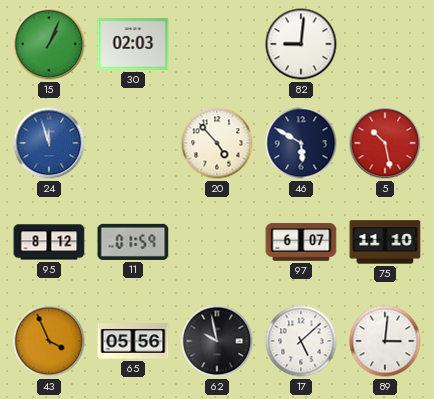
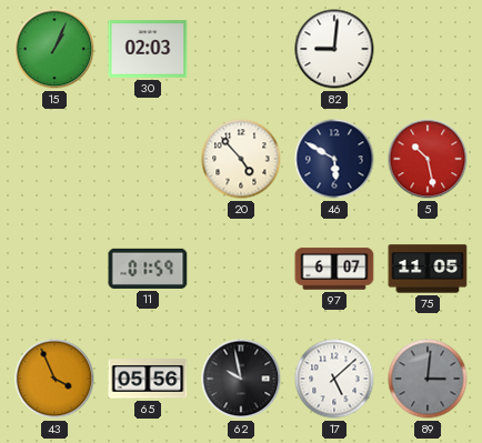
24: 11:57 -> none
95: 8:12 -> none
75: 11:10 -> 11:05
89 dial: white -> grey
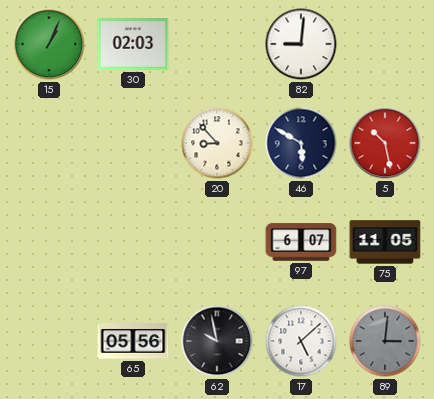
20: 4:53 -> 8:53
11: 01:59 -> none
43: 3:56 -> none
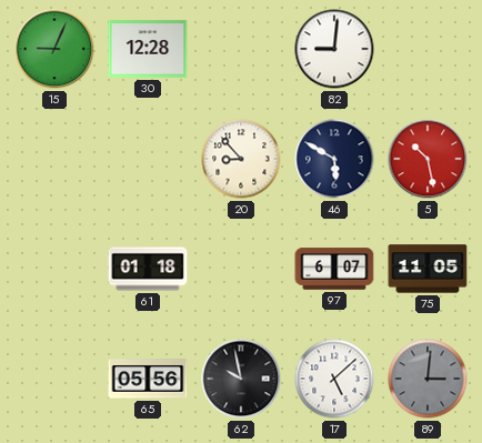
15: 1:04 -> 9:04
30: 02:03 -> 12:28
61: none -> 01:18
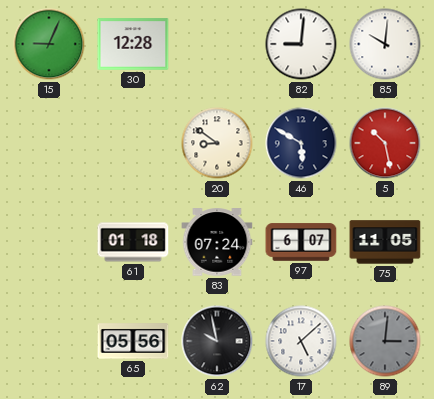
85: none -> 10:01
20: 8:53 -> 8:51
83: none -> 07:24
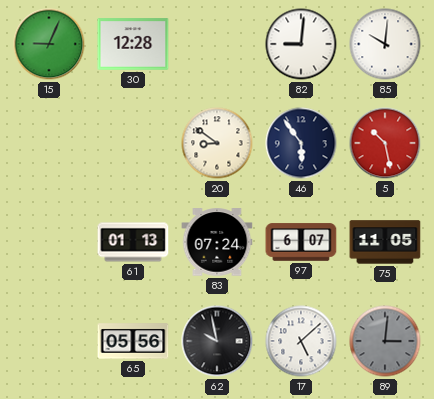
46: 5:50 -> 5:54
61: 01:18 -> 01:13
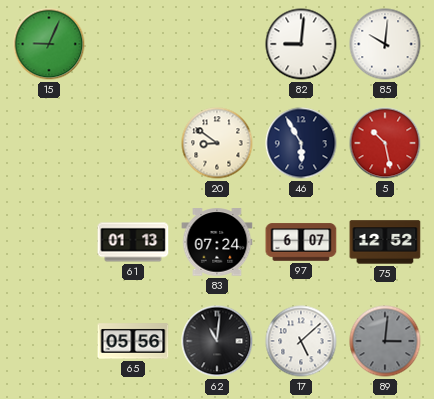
30: 12:28 -> none
46: 5:54 -> 5:55
75: 11:05 -> 12:52
62: 9:58 -> 11:01
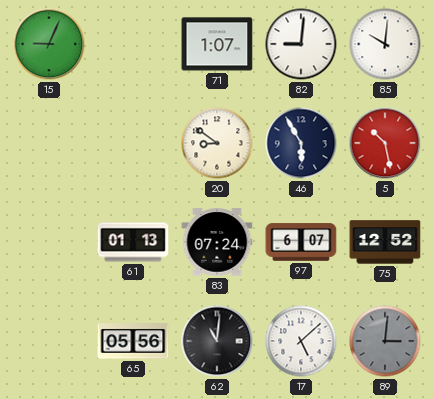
71: none -> 1:07
